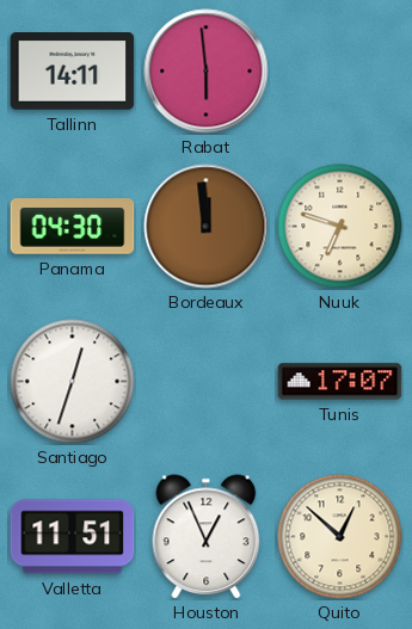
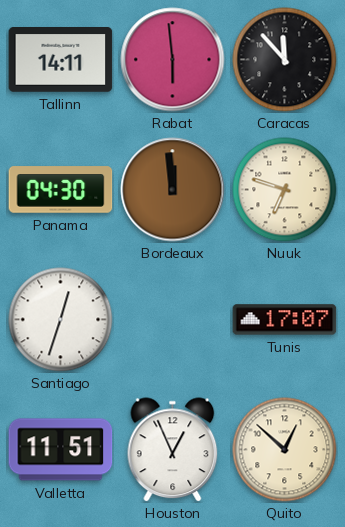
Caracas: none -> 11:53
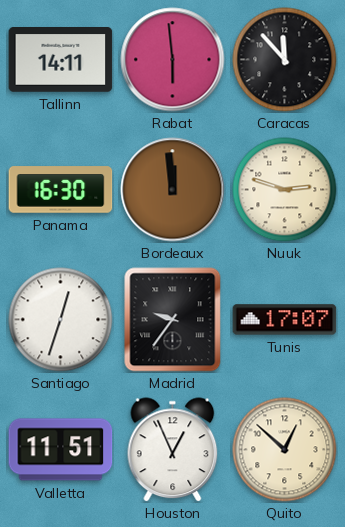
Panama: 04:30 -> 16:30
Nuuk: 6:48 -> 2:48
Madrid: none -> 9:36
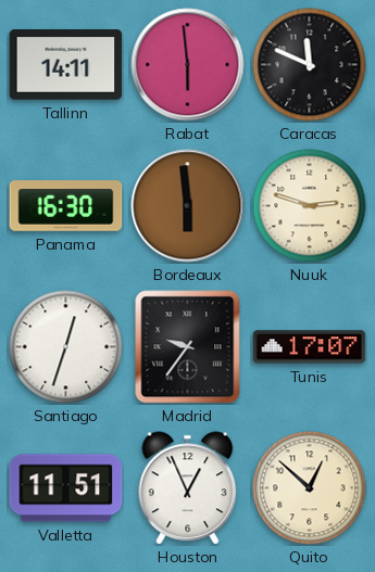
Caracas: 11:53 -> 11:49
Bordeaux: 11:59 -> 5:59
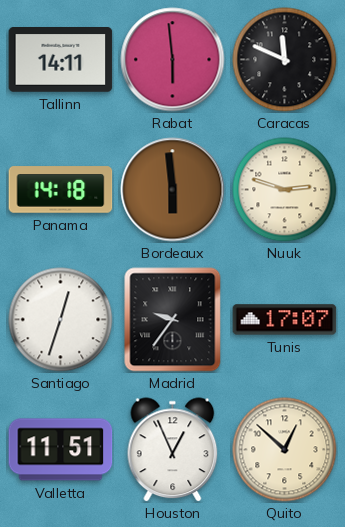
Panama: 16:30 -> 14:18
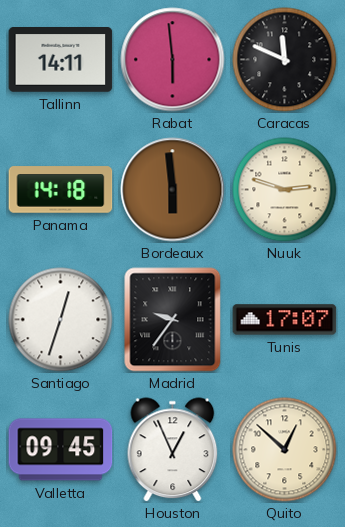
Valletta: 11:51 -> 09:45
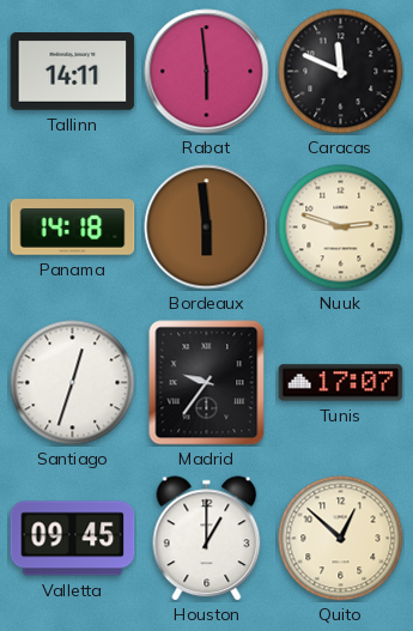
Houston: 12:56 -> 1:00
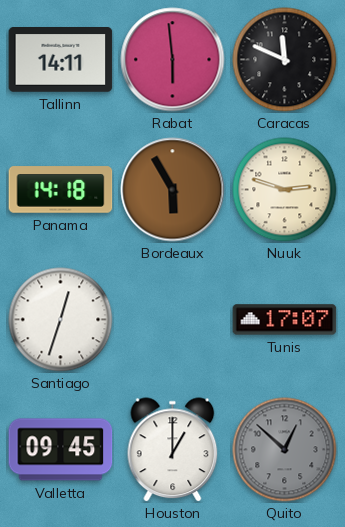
Bordeaux: 5:59 -> 5:55
Madrid: 9:36 -> none
Quito dial: cream -> grey
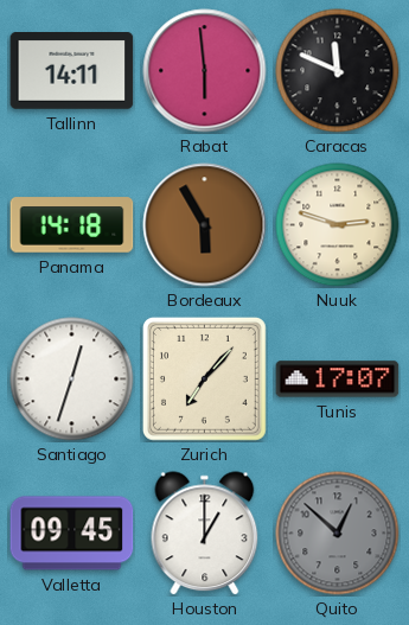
Zurich: none -> 7:07
